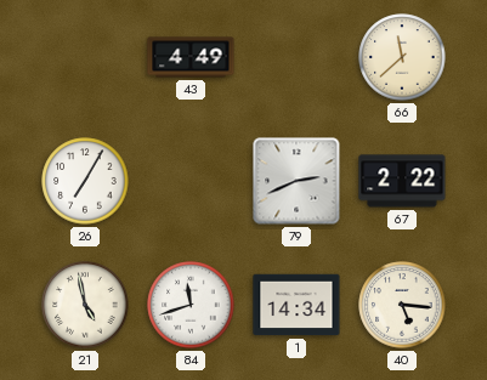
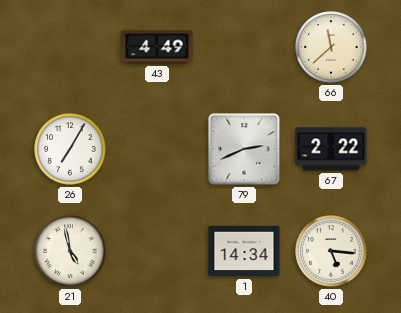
84: 11:42 -> none
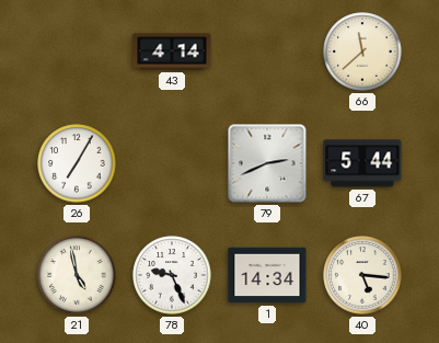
43: 4:49 -> 4:14
67: 2:22 -> 5:44
78: none -> 9:26
